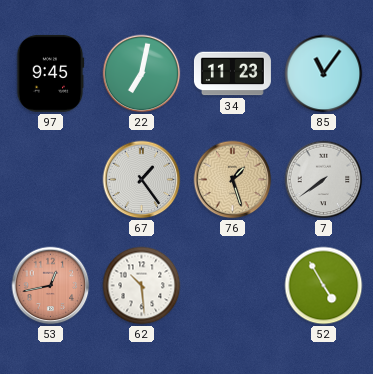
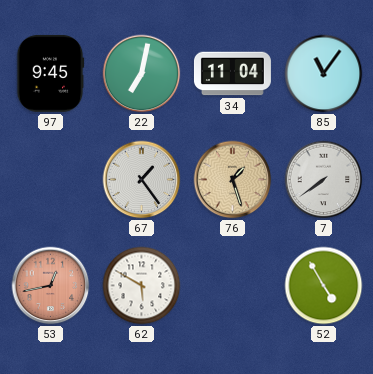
34: 11:23 -> 11:04
62: 10:29 -> 5:50
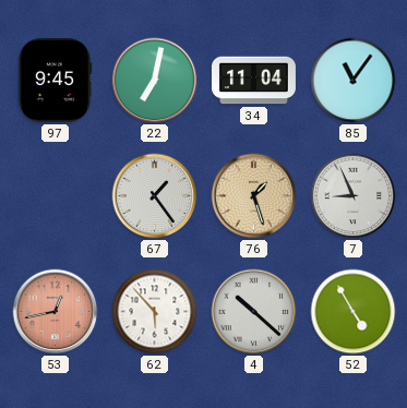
7: 7:39 -> 8:56
62: 5:50 -> 5:53
4: none -> 10:22
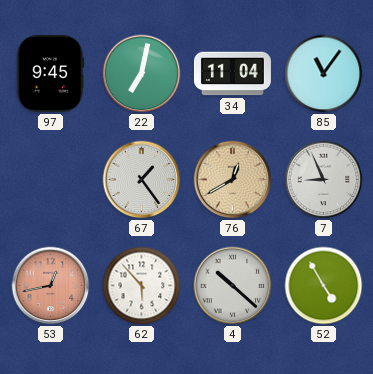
76: 1:27 -> 12:40
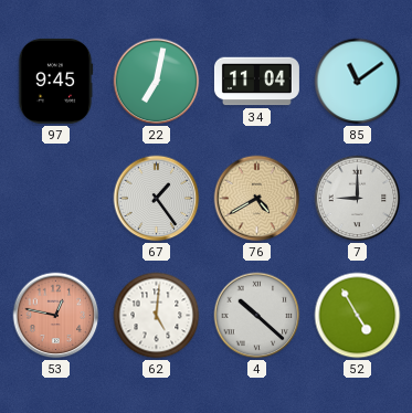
85: 11:06 -> 11:09
76: 12:40 -> 4:40
7: 8:56 -> 9:00
53: 12:43 -> 12:47
62: 5:53 -> 5:01
